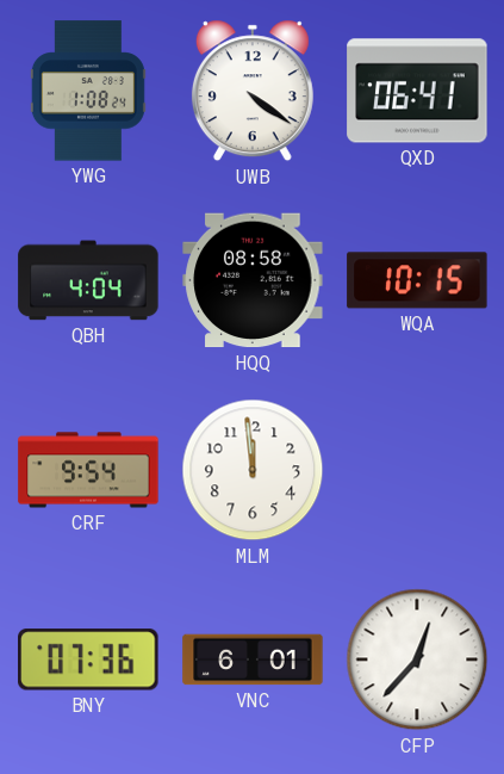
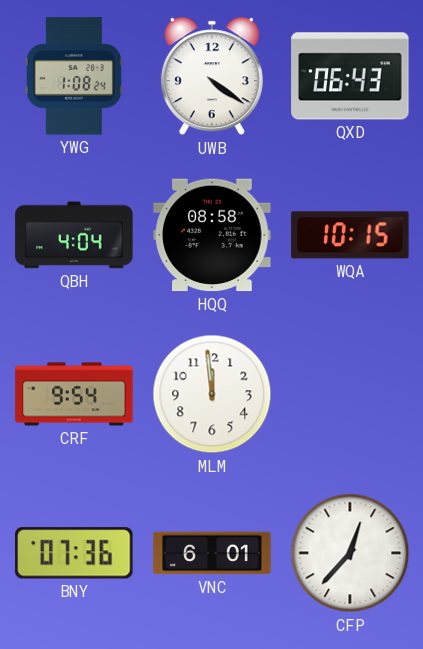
QXD: 06:41 -> 06:43
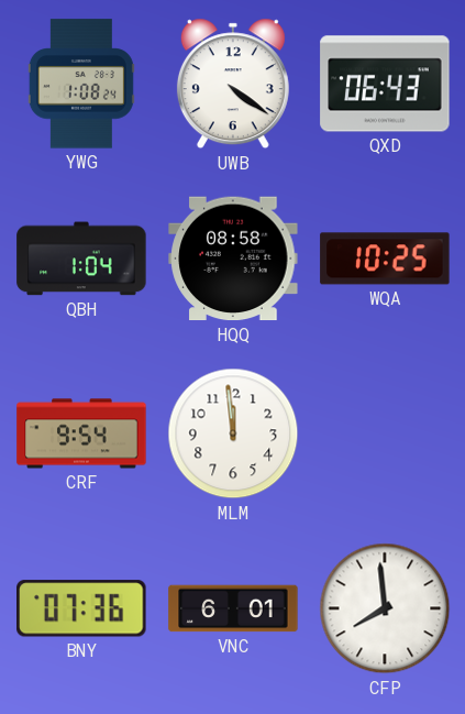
QBH: 4:04 -> 1:04
WQA: 10:15 -> 10:25
CFP: 12:37 -> 7:59
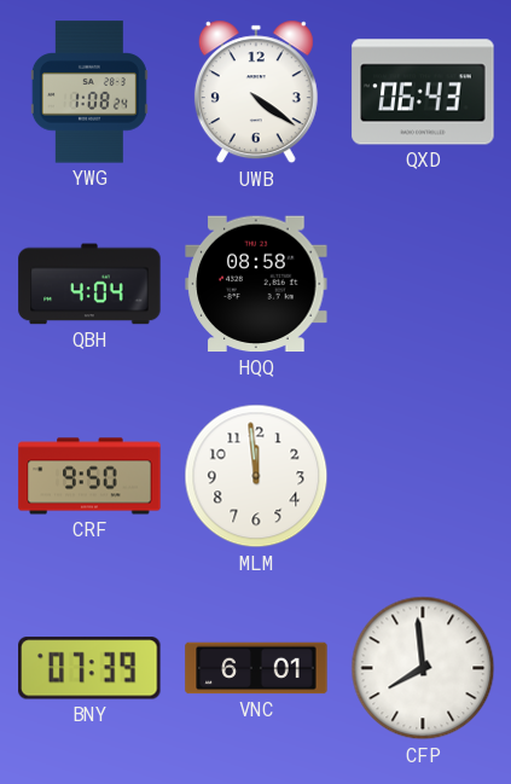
QBH: 1:04 -> 4:04
WQA: 10:25 -> none
CRF: 9:54 -> 9:50
BNY: 07:36 -> 07:39
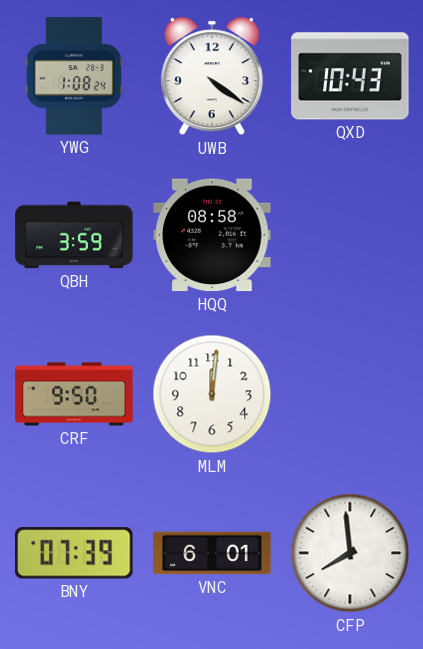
QXD: 06:43 -> 10:43
QBH: 4:04 -> 3:59
MLM: 11:59 -> 12:01
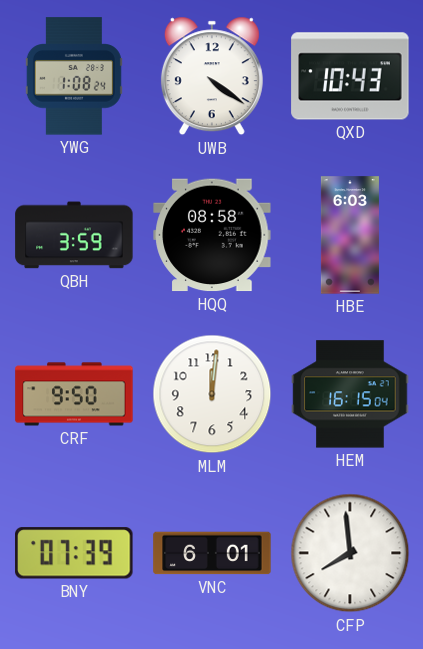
HBE: none -> 6:03
HEM: none -> 16:15
